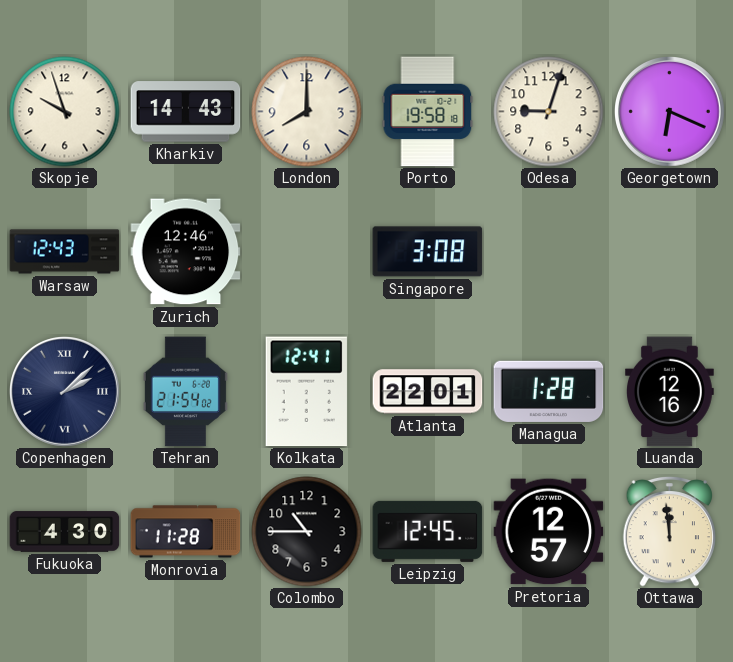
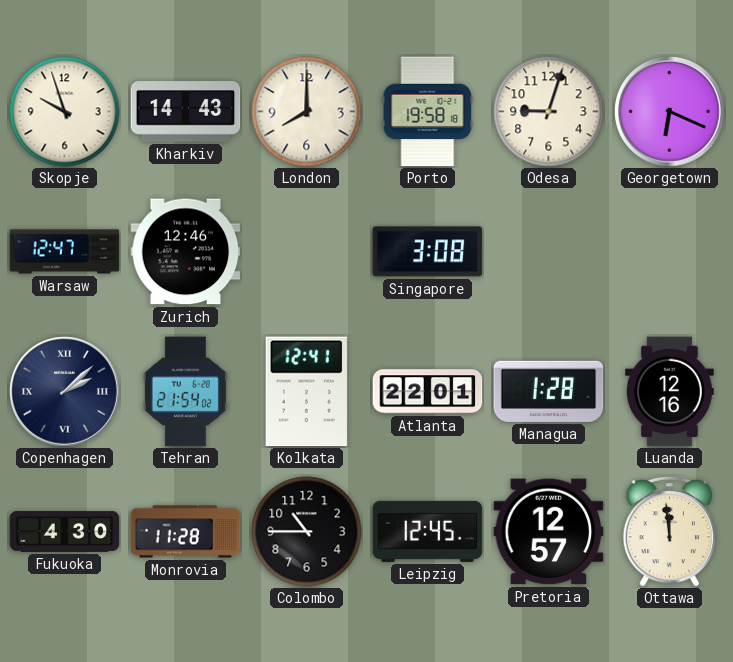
Warsaw: 12:43 -> 12:47
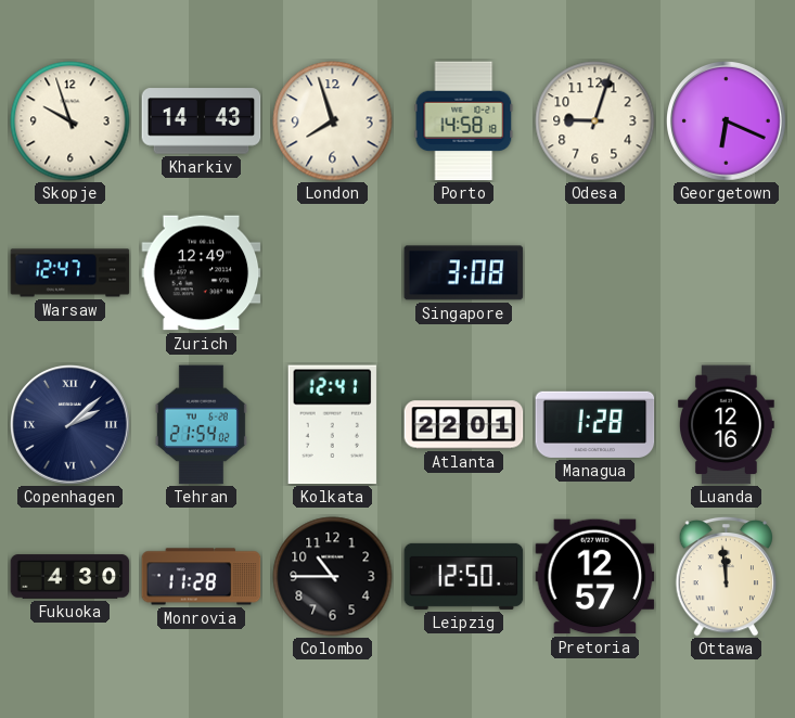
London: 8:00 -> 7:57
Porto: 19:58 -> 14:58
Zurich: 12:46 -> 12:49
Leipzig: 12:45 -> 12:50
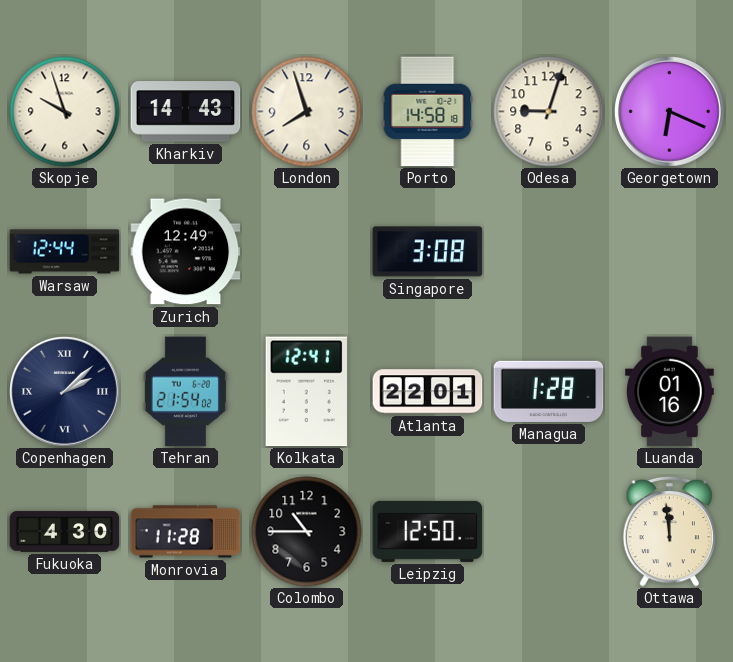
Warsaw: 12:47 -> 12:44
Luanda: 12:16 -> 01:16
Pretoria: 12:57 -> none
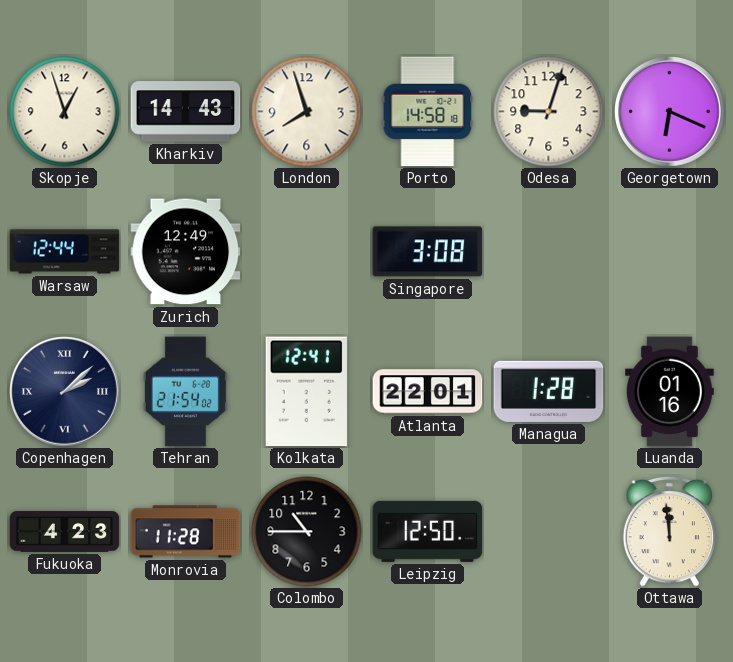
Skopje: 9:57 -> 12:57
Fukuoka: 4:30 -> 4:23
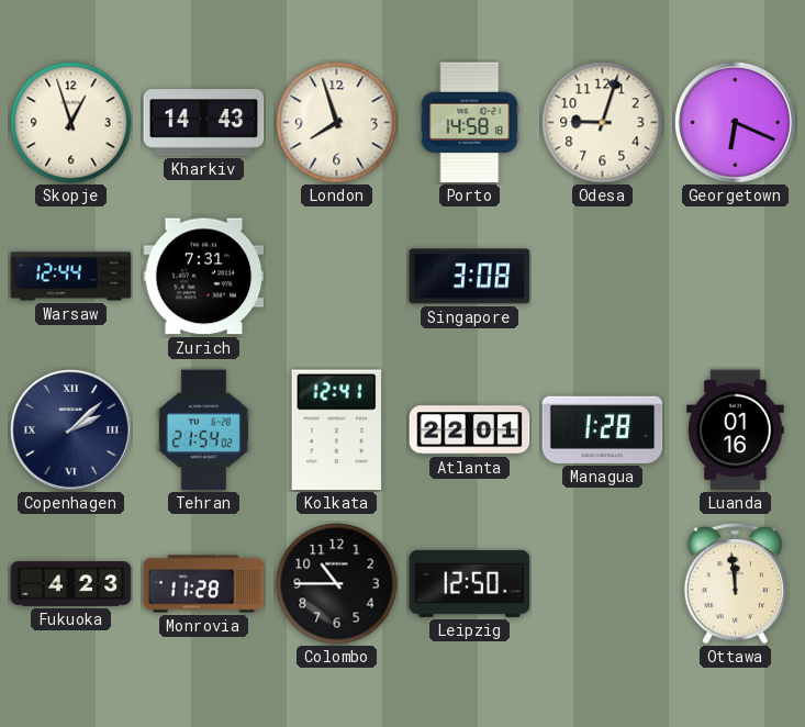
Zurich: 12:49 -> 7:31
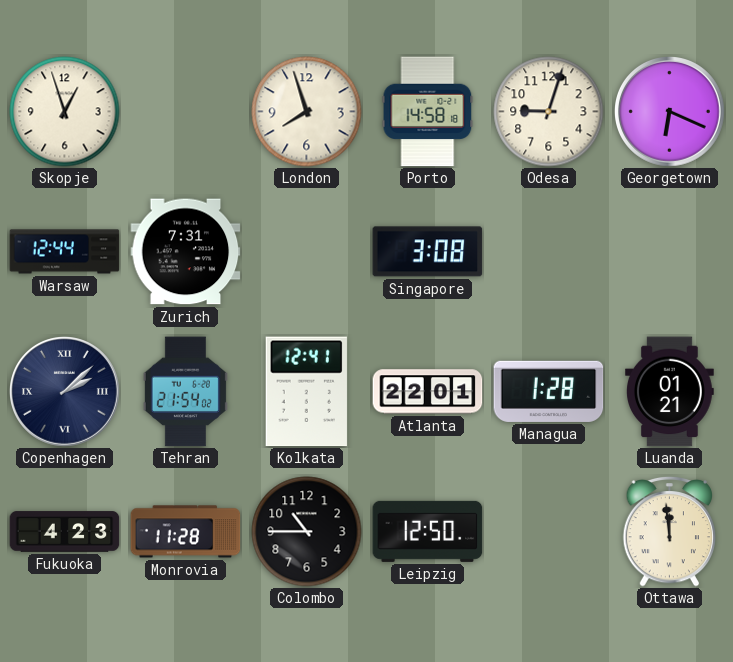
Kharkiv: 14:43 -> none
Luanda: 01:16 -> 01:21
